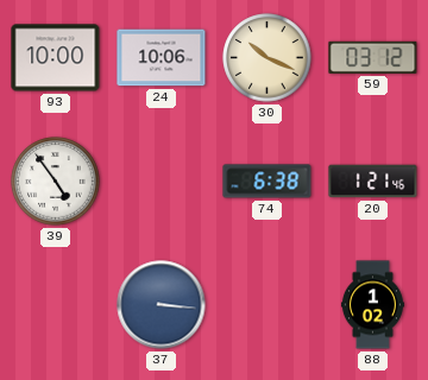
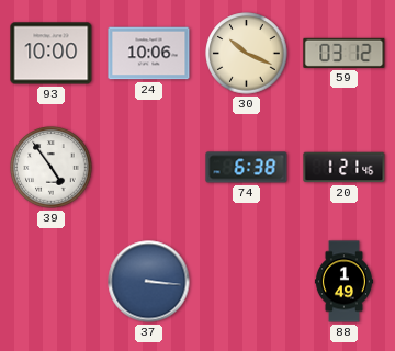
88: 1:02 -> 1:49
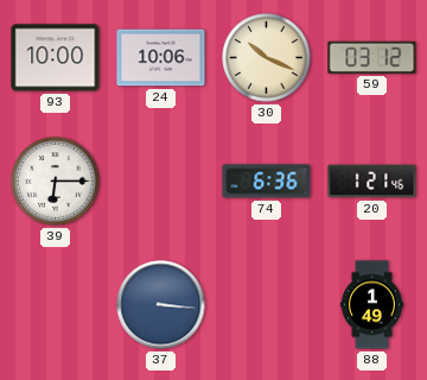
39: 4:54 -> 6:15
74: 6:38 -> 6:36
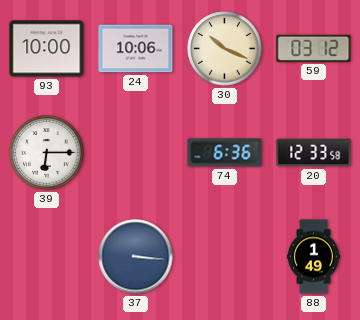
20: 1:21 -> 12:33
